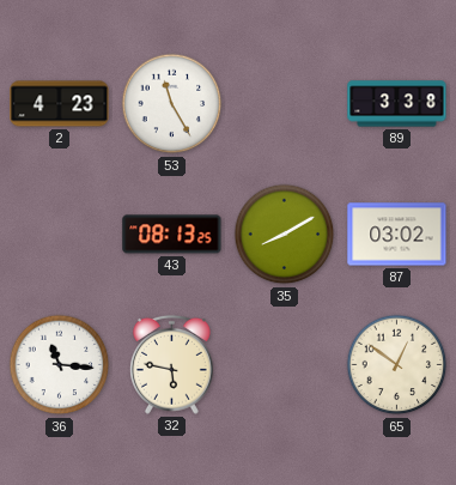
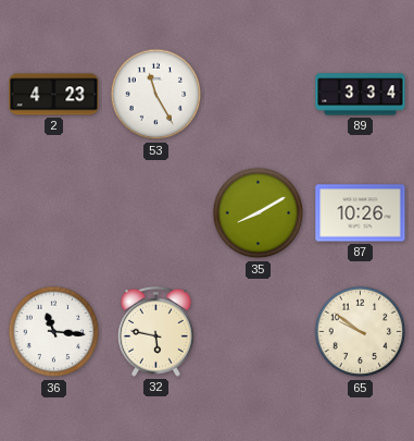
89: 3:38 -> 3:34
43: 08:13 -> none
87: 03:02 -> 10:26
65: 12:51 -> 9:51
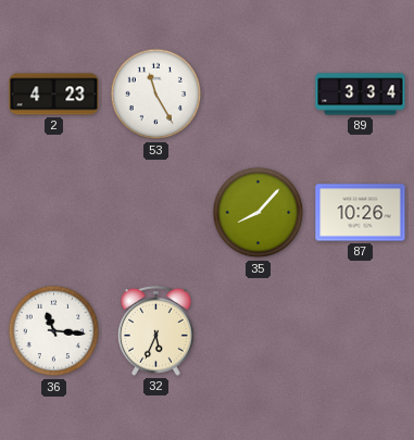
35: 8:10 -> 8:07
32: 5:47 -> 5:34
65: 9:51 -> none
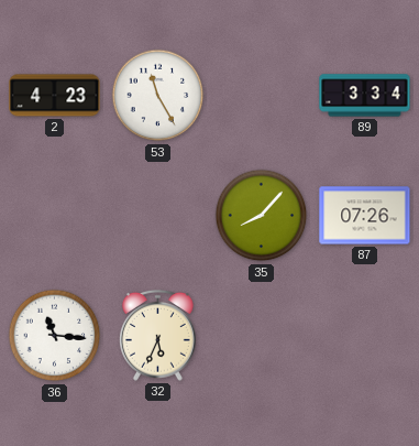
87: 10:26 -> 07:26
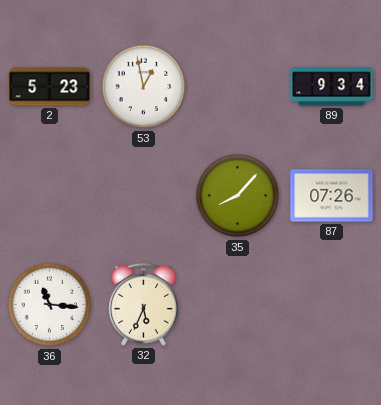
2: 4:23 -> 5:23
53: 11:25 -> 12:58
89: 3:34 -> 9:34
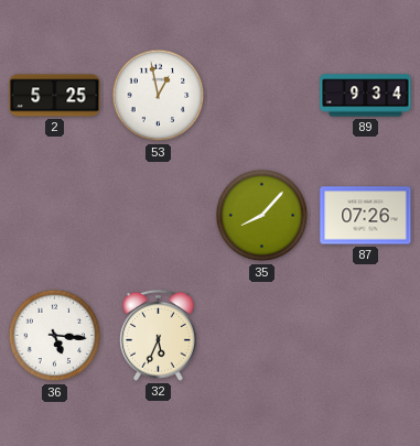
2: 5:23 -> 5:25
36: 11:16 -> 5:16
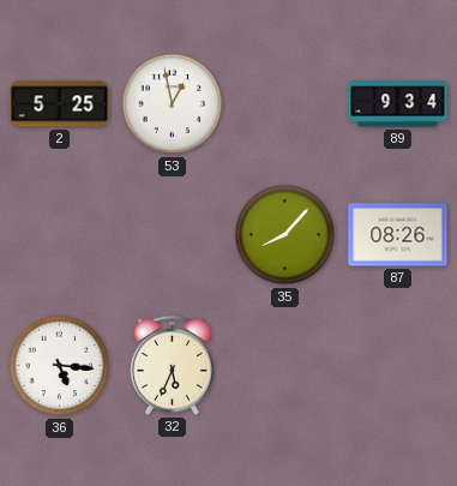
87: 07:26 -> 08:26
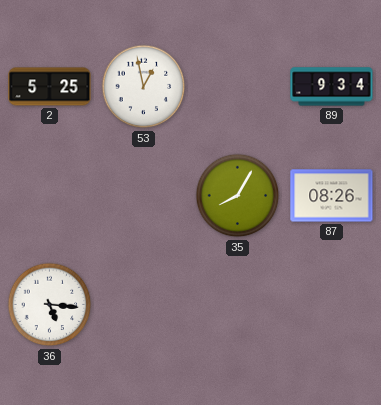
35: 8:07 -> 8:05
32: 5:34 -> none
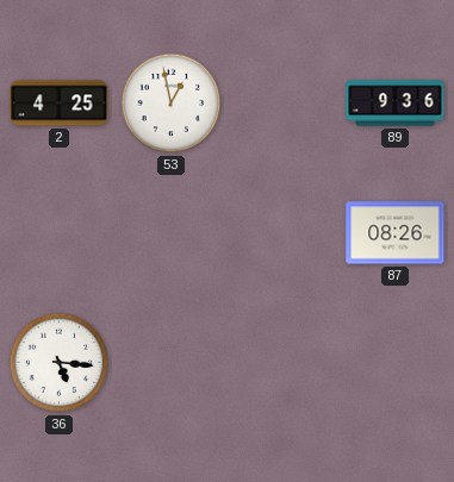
2: 5:25 -> 4:25
89: 9:34 -> 9:36
35: 8:05 -> none
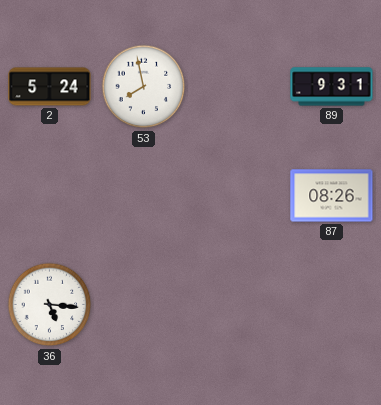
2: 4:25 -> 5:24
53: 12:58 -> 7:58
89: 9:36 -> 9:31
